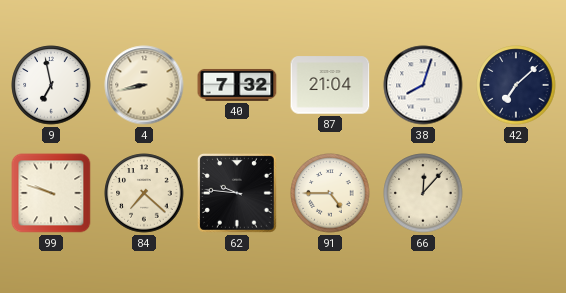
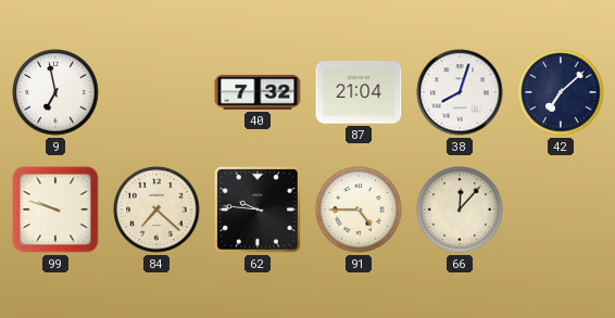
4: 8:43 -> none
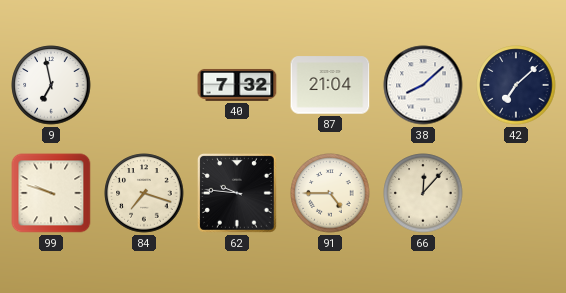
38: 8:03 -> 8:08
84: 7:22 -> 7:18
